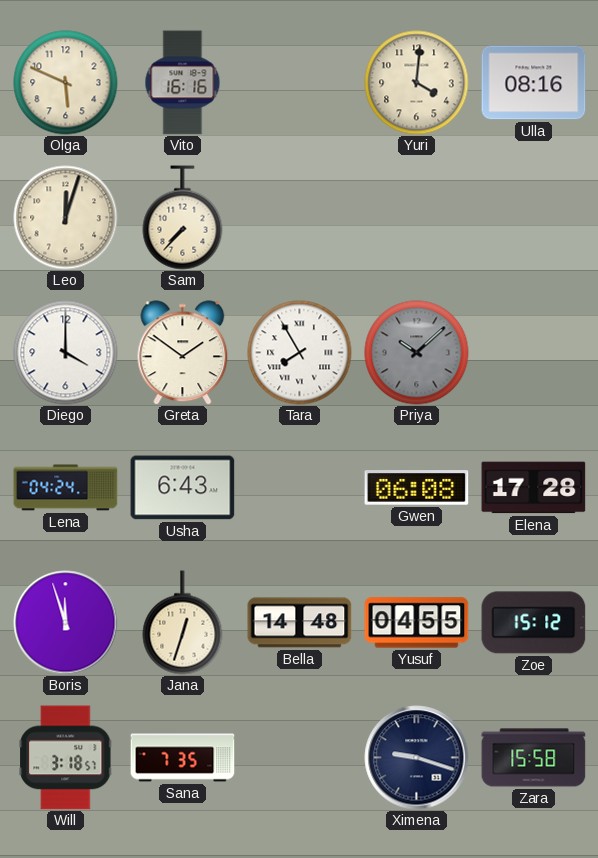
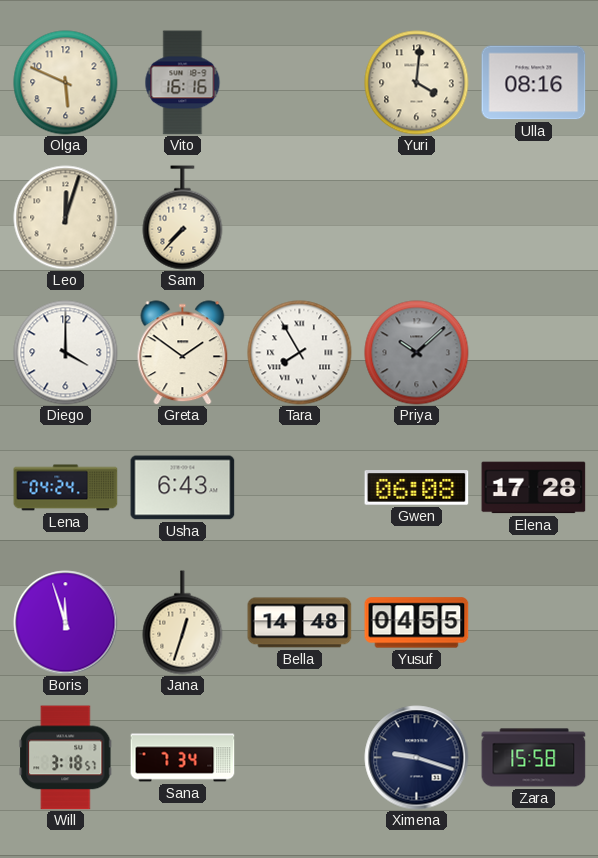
Zoe: 15:12 -> none
Sana: 7:35 -> 7:34
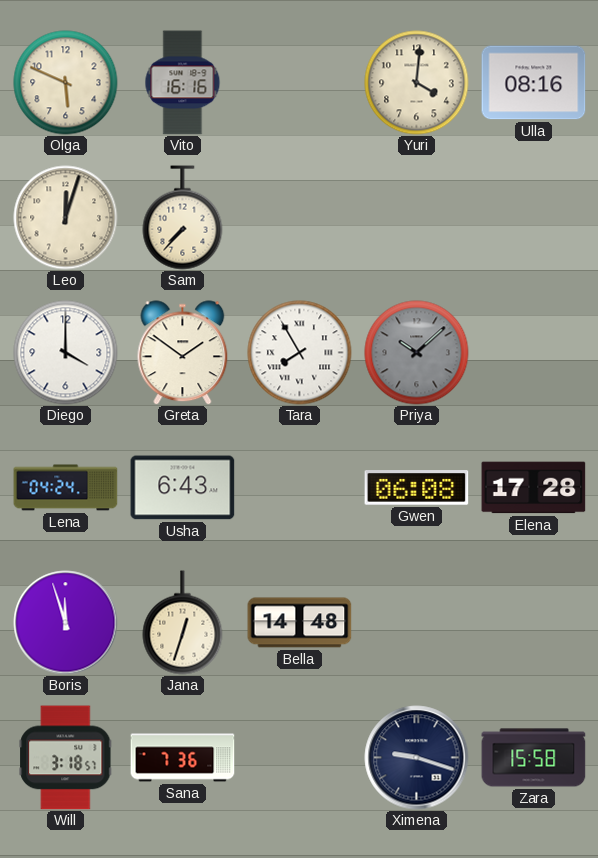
Yusuf: 04:55 -> none
Sana: 7:34 -> 7:36
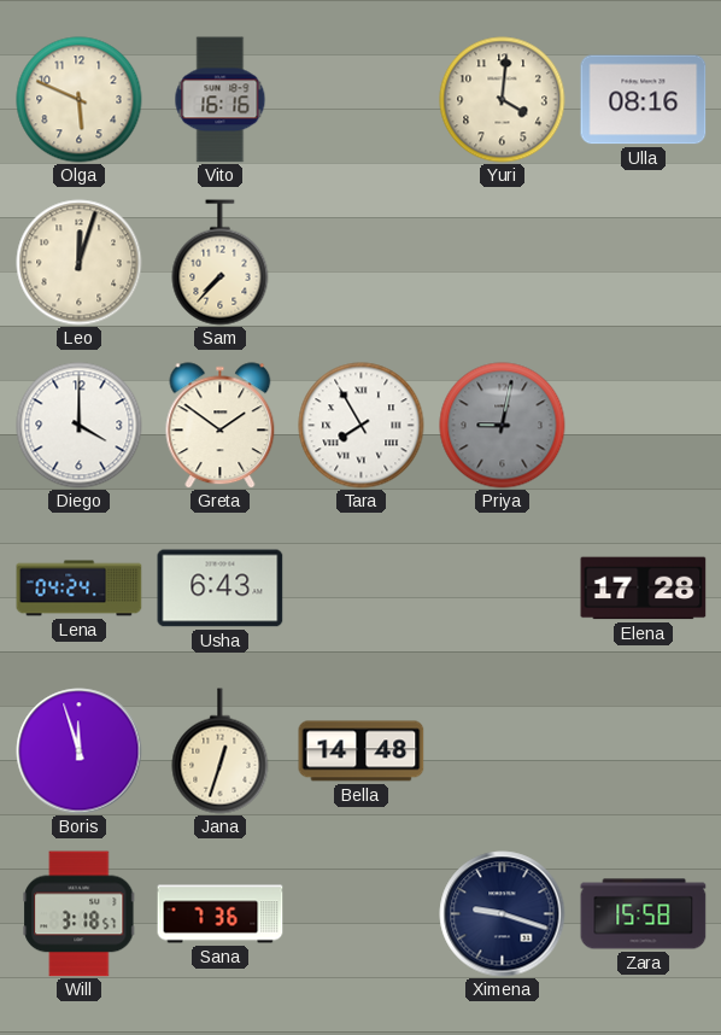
Priya: 10:08 -> 9:02
Gwen: 06:08 -> none
